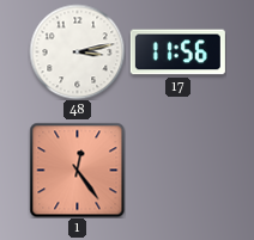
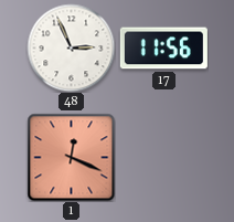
48: 3:13 -> 2:56
1: 12:24 -> 12:19
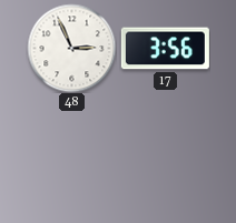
17: 11:56 -> 3:56
1: 12:19 -> none
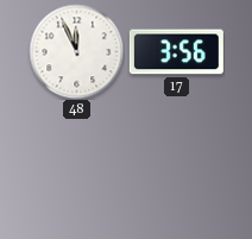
48: 2:56 -> 11:56
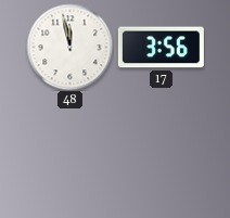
48: 11:56 -> 11:58
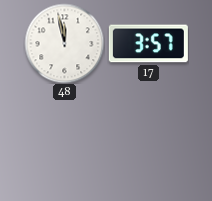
17: 3:56 -> 3:57
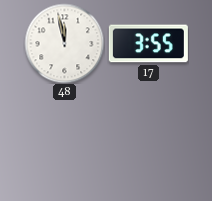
17: 3:57 -> 3:55
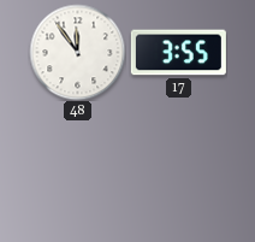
48: 11:58 -> 11:54
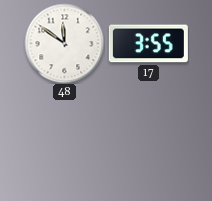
48: 11:54 -> 11:51
